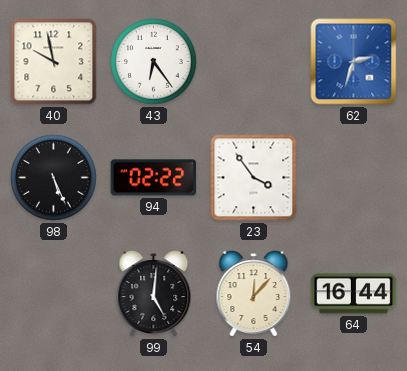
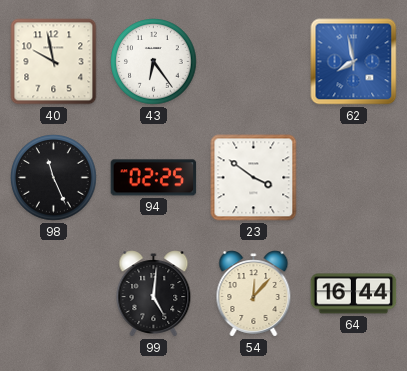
62: 2:33 -> 7:58
98: 5:26 -> 11:26
94: 02:22 -> 02:25
23: 3:54 -> 3:51
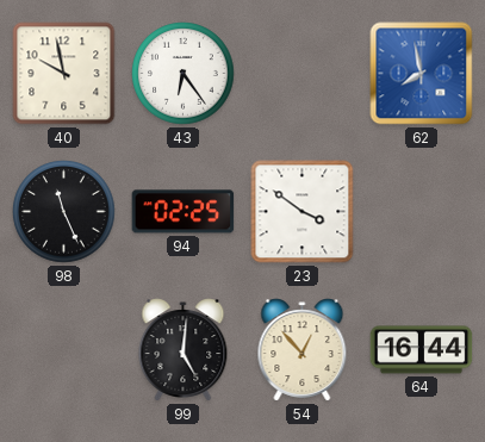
54: 12:07 -> 12:53
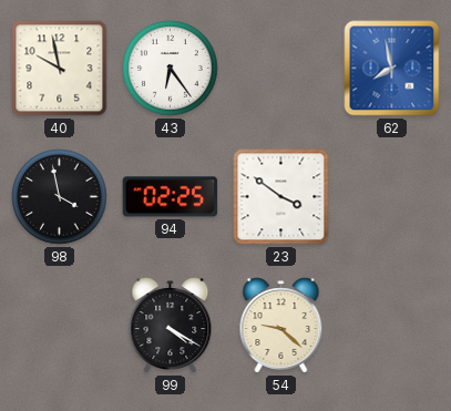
98: 11:26 -> 3:58
99: 5:01 -> 4:20
54: 12:53 -> 9:22
64: 16:44 -> none
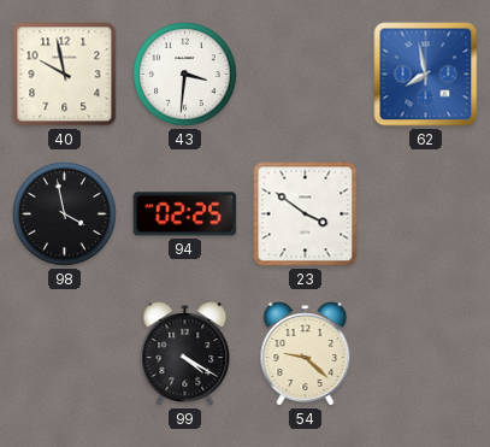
43: 6:24 -> 3:31
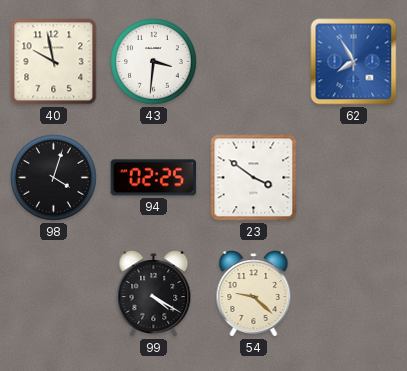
62: 7:58 -> 7:55
98: 3:58 -> 4:03
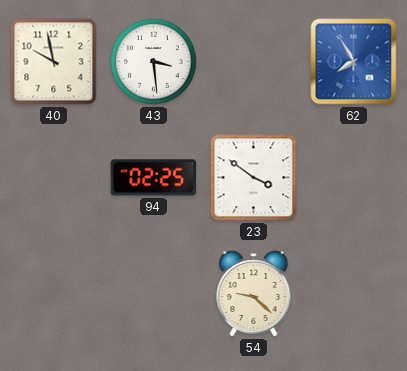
43: 3:31 -> 3:29
98: 4:03 -> none
99: 4:20 -> none
